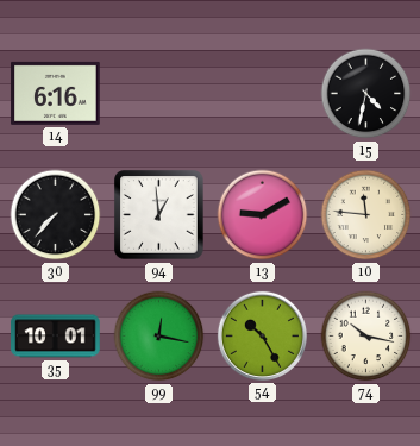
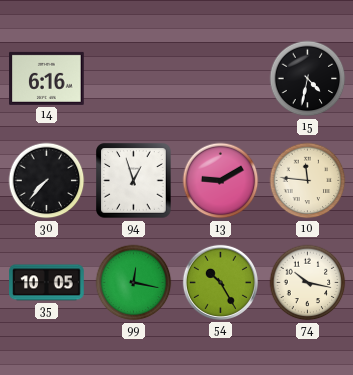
94: 12:59 -> 12:57
35: 10:01 -> 10:05
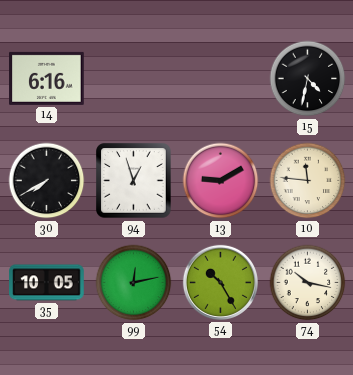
30: 7:37 -> 7:40
99: 12:17 -> 12:13
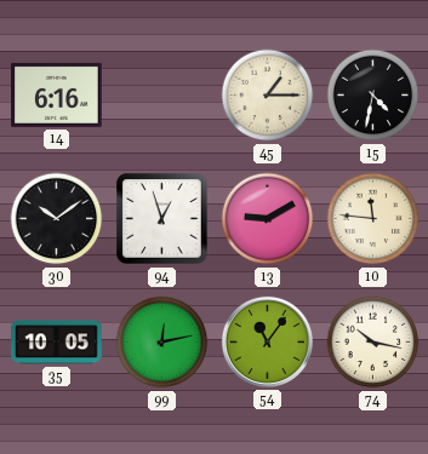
45: none -> 1:15
30: 7:40 -> 10:09
54: 10:25 -> 11:06
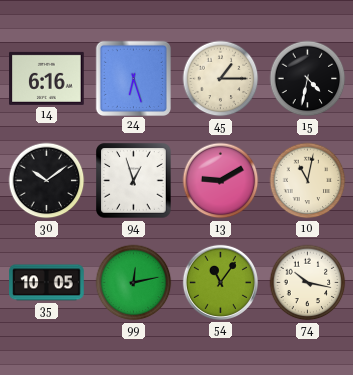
24: none -> 6:27
10: 11:46 -> 11:02
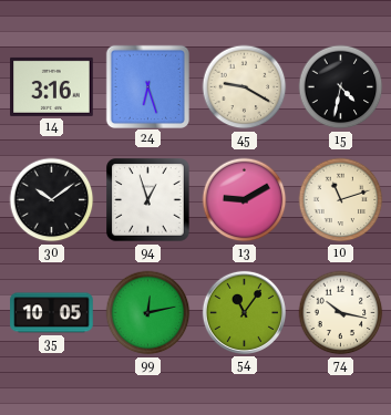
14: 6:16 -> 3:16
45: 1:15 -> 9:20
10: 11:02 -> 11:12
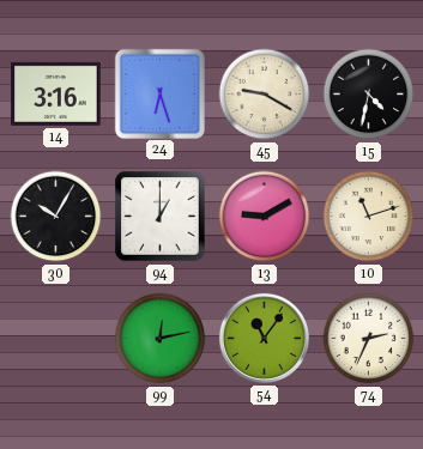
30: 10:09 -> 10:05
94: 12:57 -> 1:00
35: 10:05 -> none
74: 10:17 -> 2:34
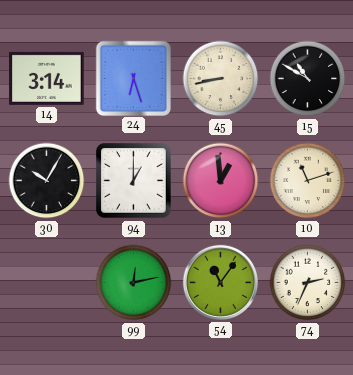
14: 3:16 -> 3:14
45: 9:20 -> 8:43
15: 4:32 -> 10:50
13: 9:10 -> 12:59
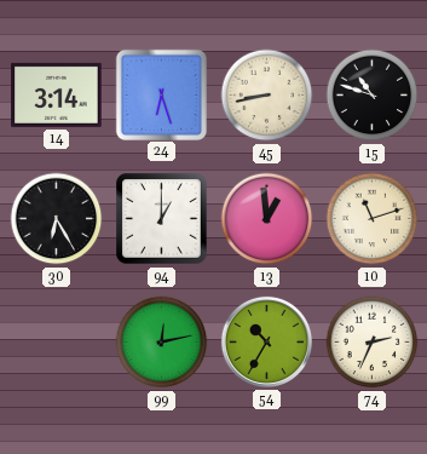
15: 10:50 -> 10:48
30: 10:05 -> 6:25
54: 11:06 -> 10:35
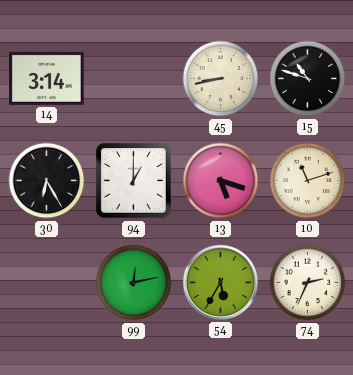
24: 6:27 -> none
13: 12:59 -> 5:18
54: 10:35 -> 5:35
